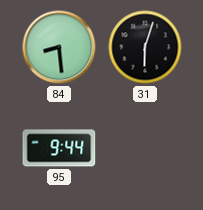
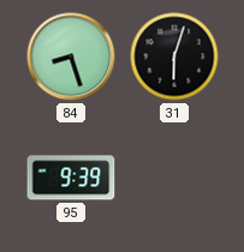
84: 8:29 -> 8:27
95: 9:44 -> 9:39
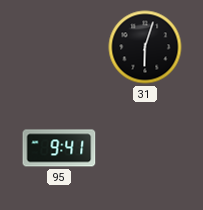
84: 8:27 -> none
95: 9:39 -> 9:41
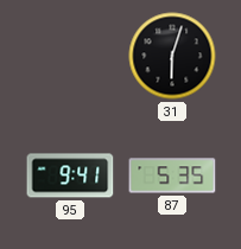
87: none -> 5:35
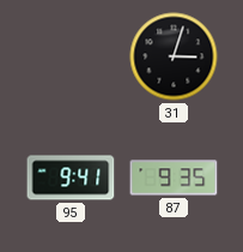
31: 6:03 -> 3:03
87: 5:35 -> 9:35
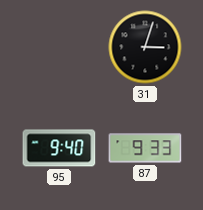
95: 9:41 -> 9:40
87: 9:35 -> 9:33
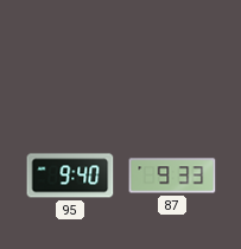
31: 3:03 -> none
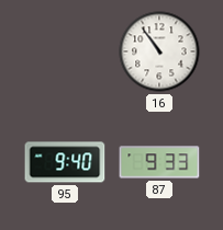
16: none -> 10:54
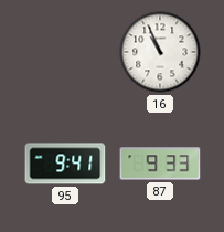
16: 10:54 -> 10:56
95: 9:40 -> 9:41
